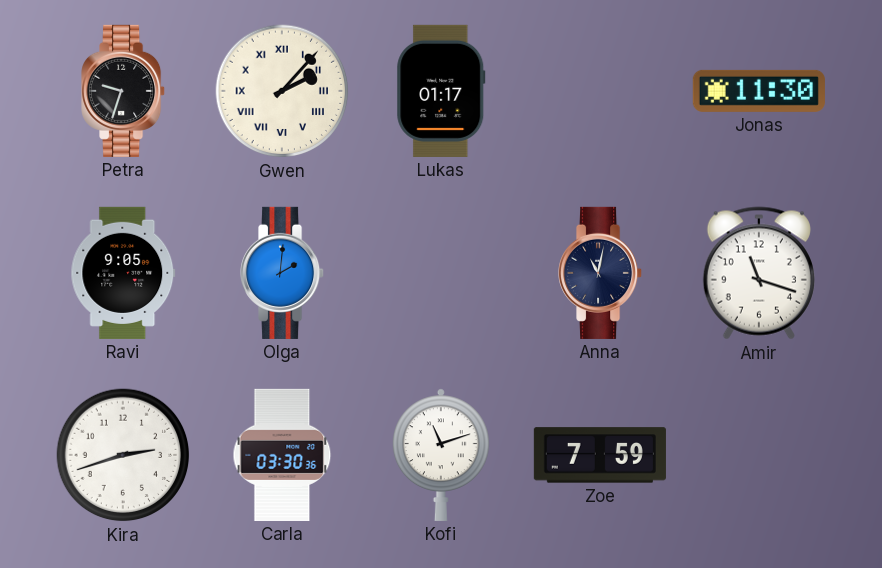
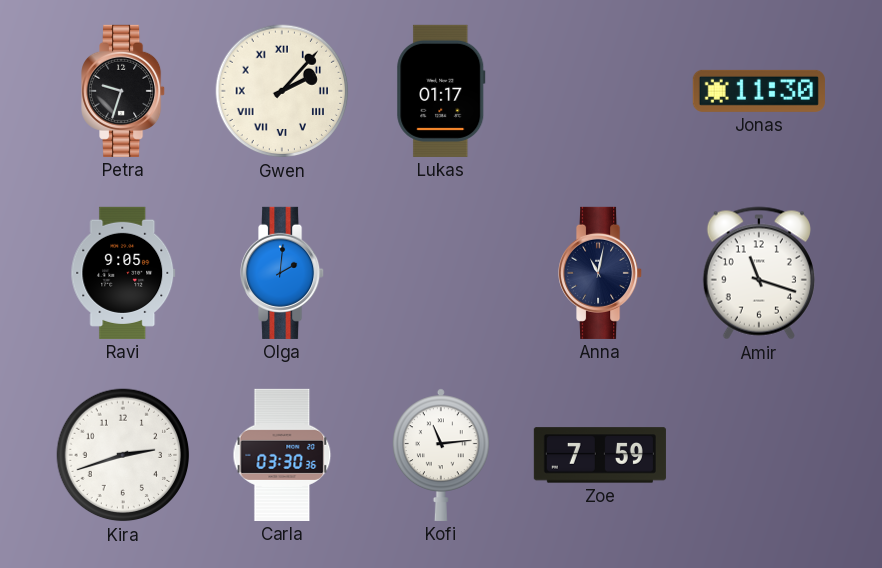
Kofi: 11:12 -> 11:14
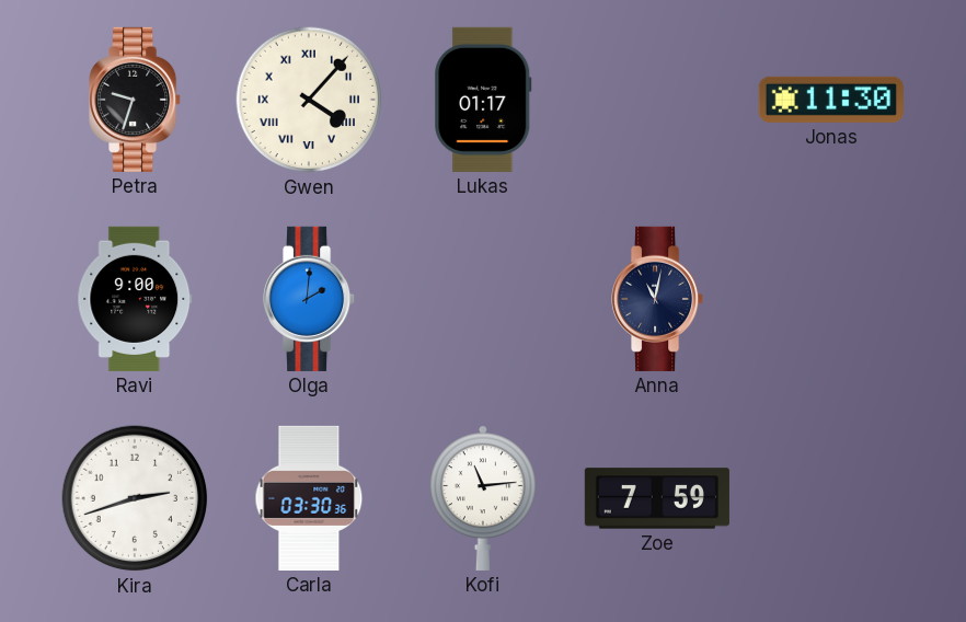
Gwen: 2:07 -> 4:07
Ravi: 9:05 -> 9:00
Amir: 11:18 -> none
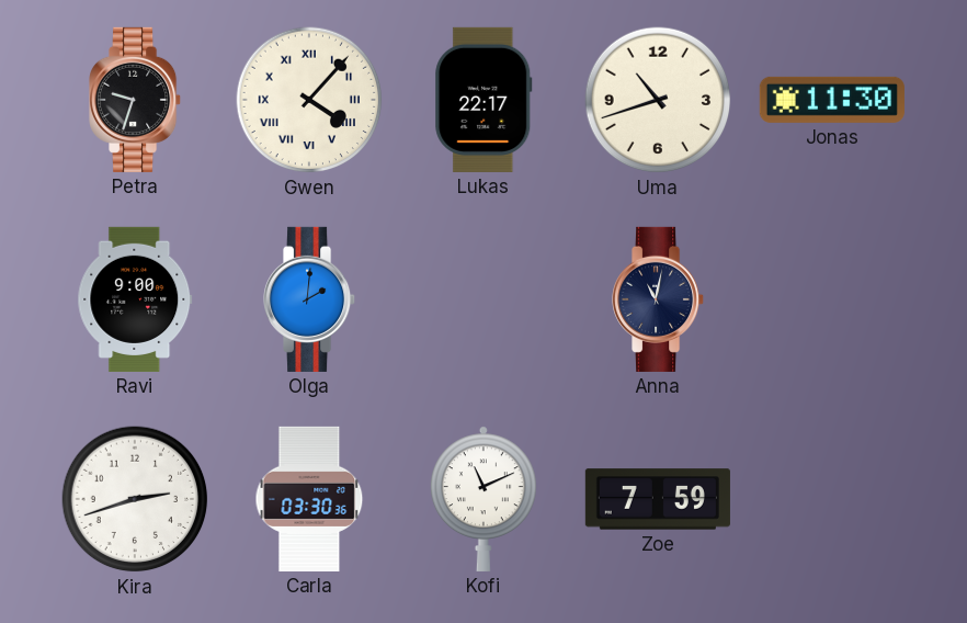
Lukas: 01:17 -> 22:17
Uma: none -> 10:42
Kofi: 11:14 -> 11:11
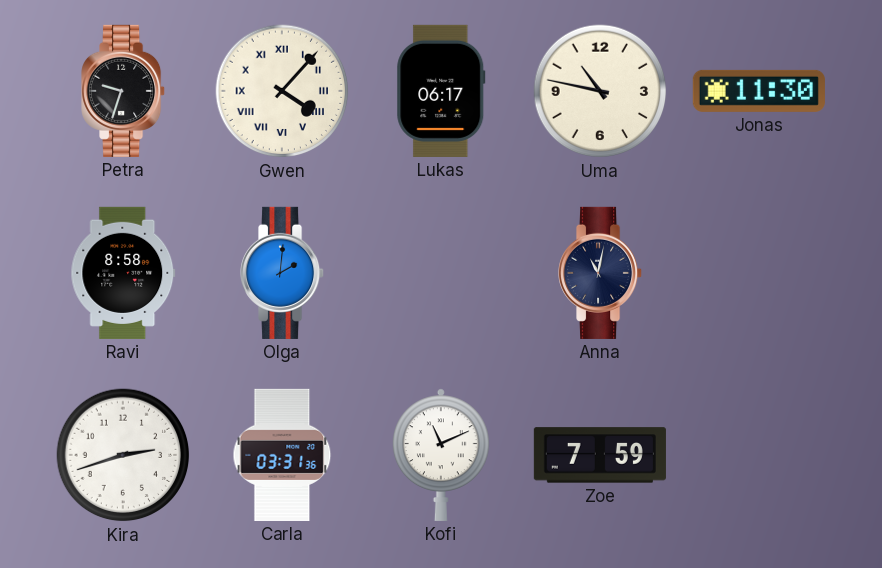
Lukas: 22:17 -> 06:17
Uma: 10:42 -> 10:47
Ravi: 9:00 -> 8:58
Carla: 03:30 -> 03:31
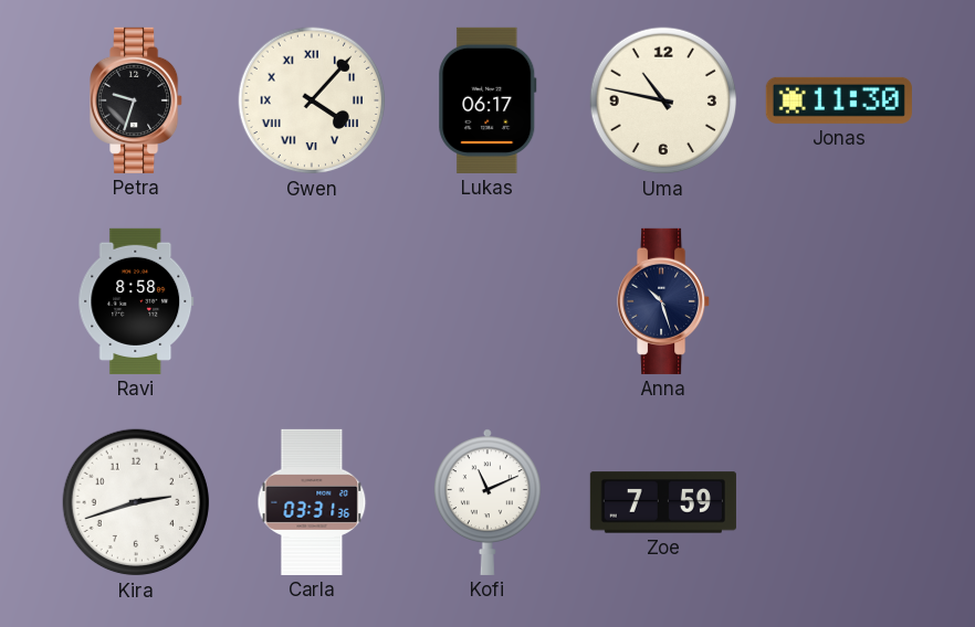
Olga: 2:01 -> none
Anna: 11:02 -> 10:27
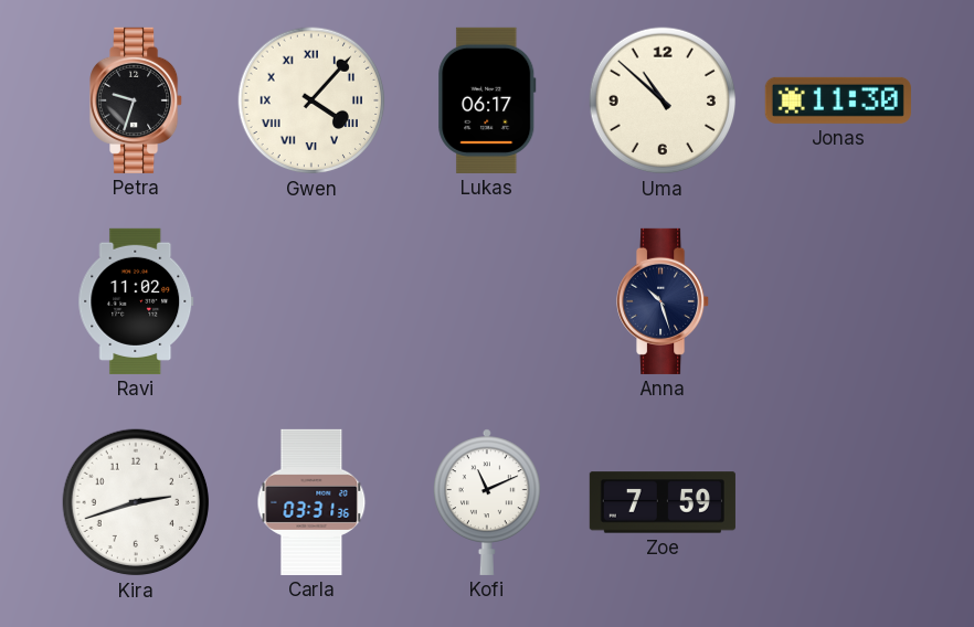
Uma: 10:47 -> 10:52
Ravi: 8:58 -> 11:02
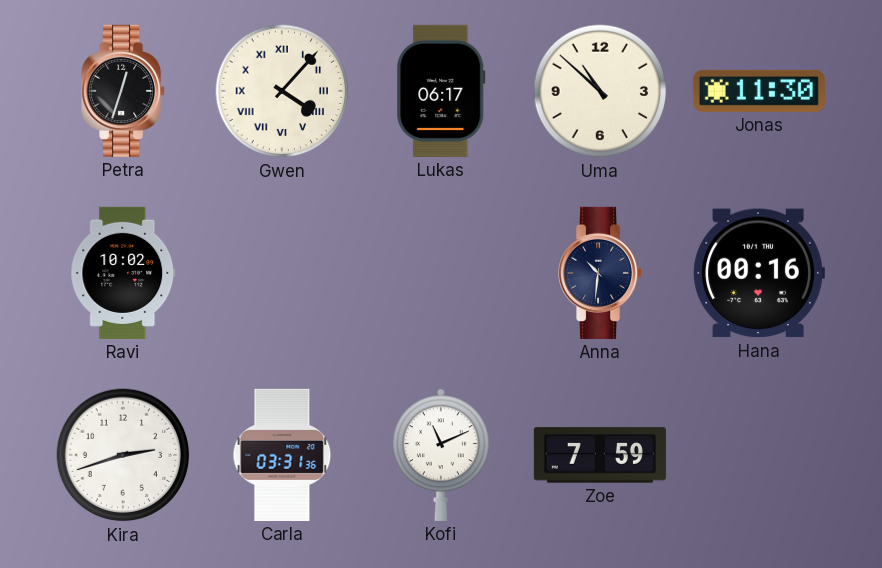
Petra: 9:33 -> 12:33
Ravi: 11:02 -> 10:02
Anna: 10:27 -> 10:31
Hana: none -> 00:16
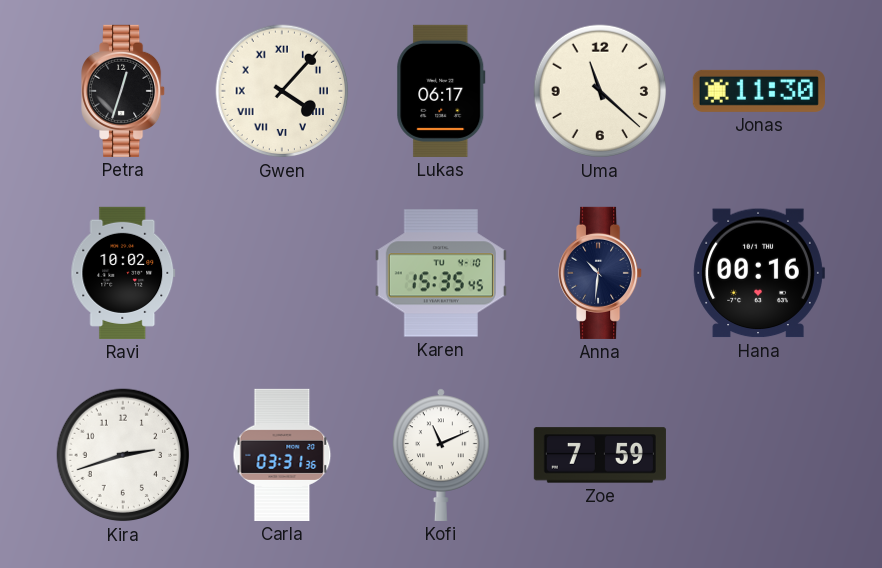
Uma: 10:52 -> 11:22
Karen: none -> 15:35
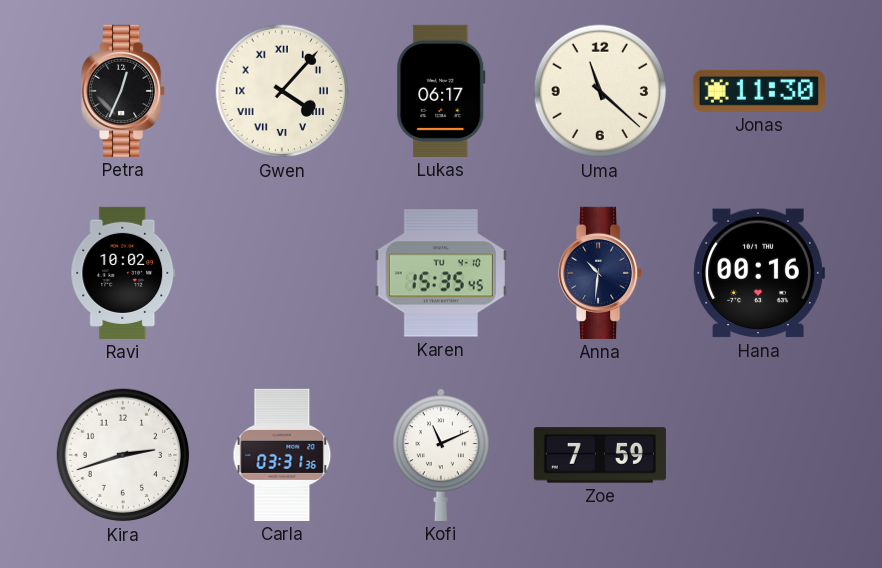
Petra: 12:33 -> 12:34
